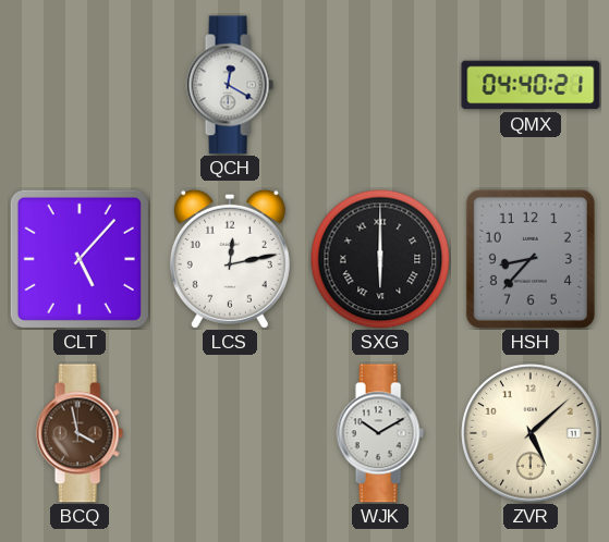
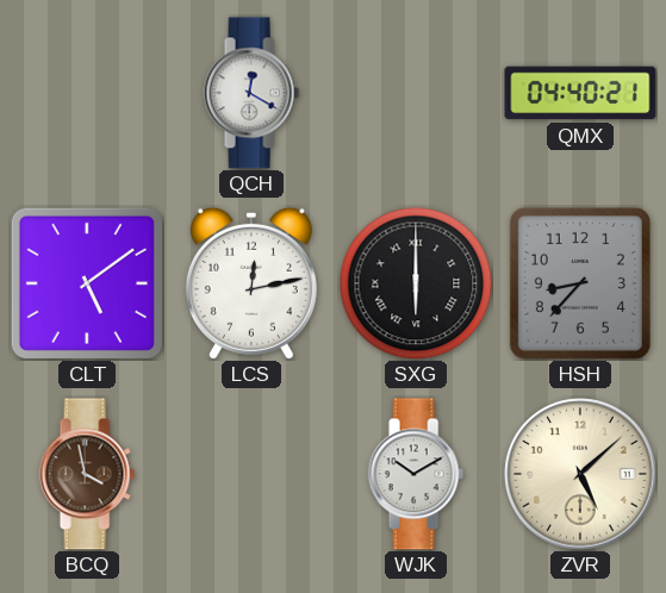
CLT: 5:07 -> 5:09
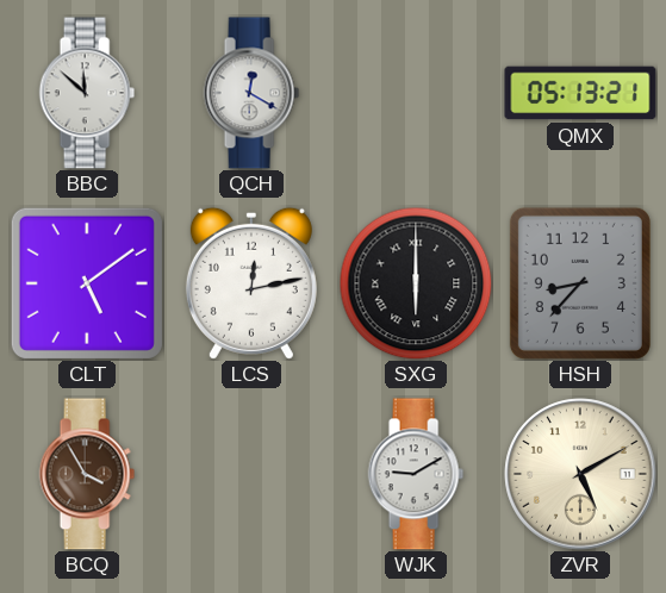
BBC: none -> 11:52
QMX: 04:40 -> 05:13
BCQ: 3:58 -> 3:55
WJK: 10:10 -> 9:10
ZVR: 5:08 -> 5:10
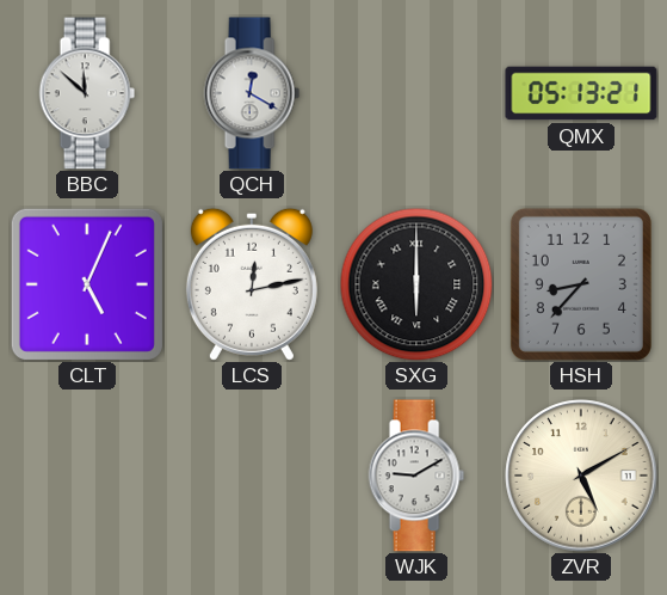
CLT: 5:09 -> 5:04
BCQ: 3:55 -> none
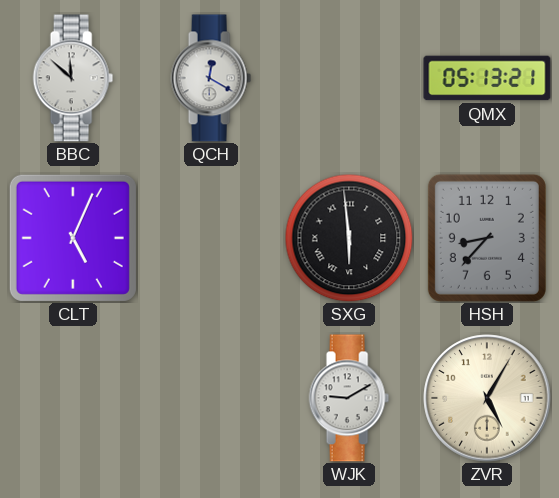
LCS: 12:13 -> none
SXG: 6:00 -> 5:59
ZVR: 5:10 -> 5:05
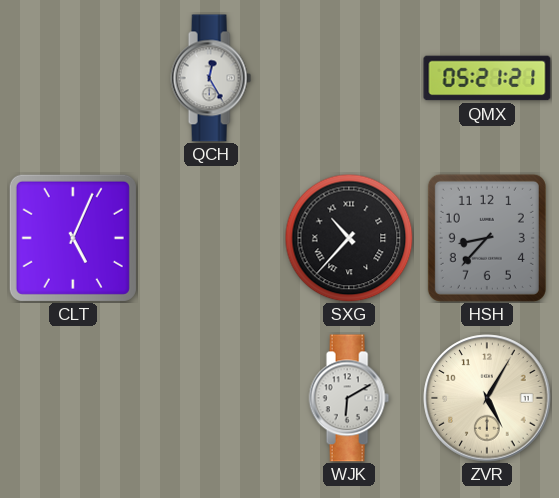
BBC: 11:52 -> none
QCH: 12:20 -> 12:25
QMX: 05:13 -> 05:21
SXG: 5:59 -> 10:37
WJK: 9:10 -> 6:10
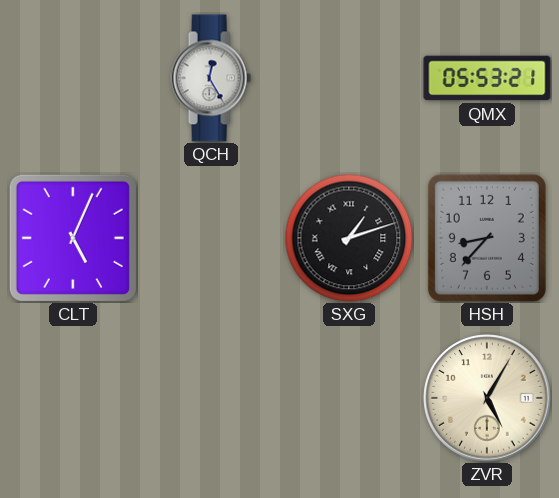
QMX: 05:21 -> 05:53
SXG: 10:37 -> 1:12
WJK: 6:10 -> none
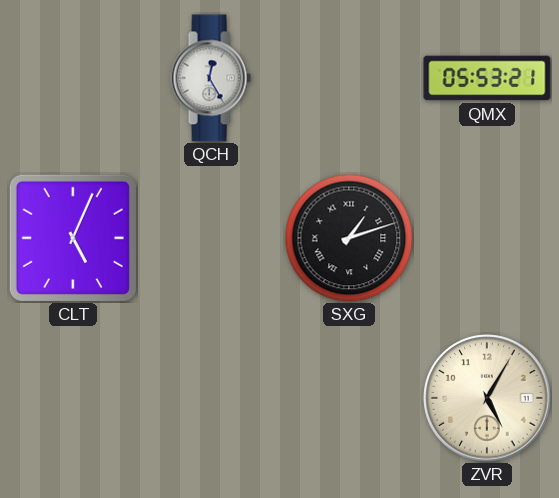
HSH: 8:37 -> none
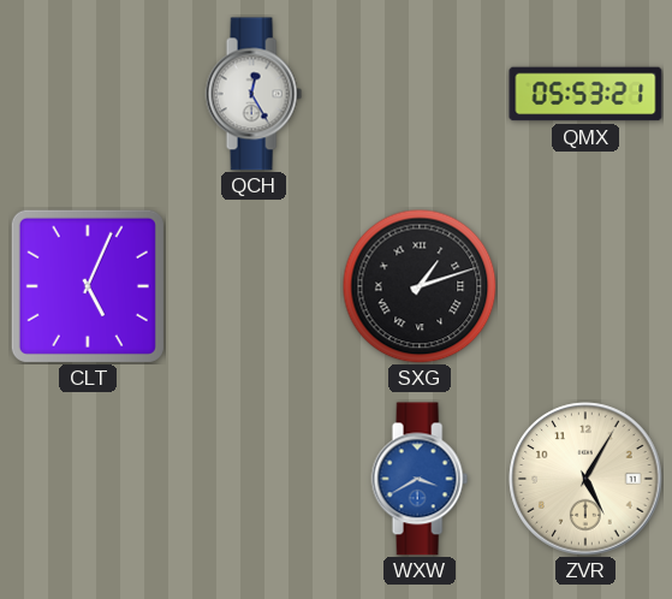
WXW: none -> 3:40
